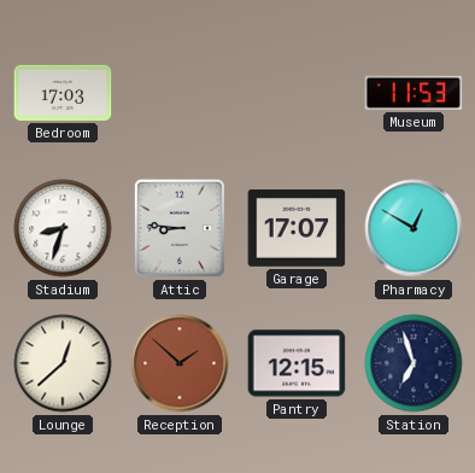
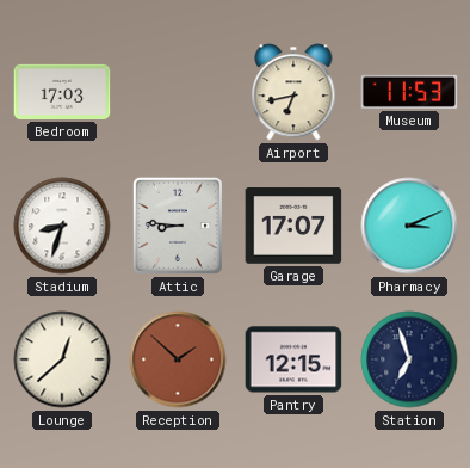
Airport: none -> 6:43
Pharmacy: 12:50 -> 3:11
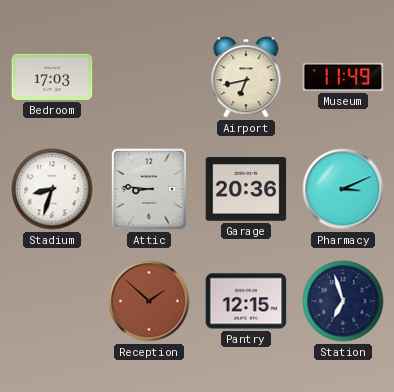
Museum: 11:53 -> 11:49
Garage: 17:07 -> 20:36
Lounge: 12:38 -> none
